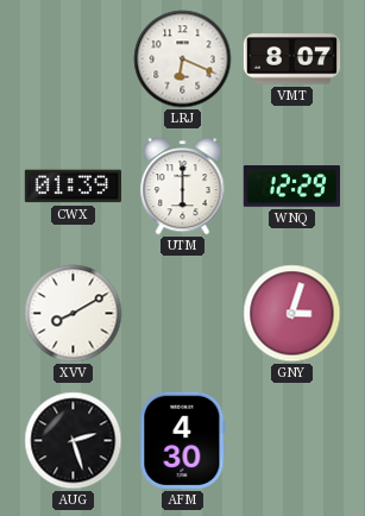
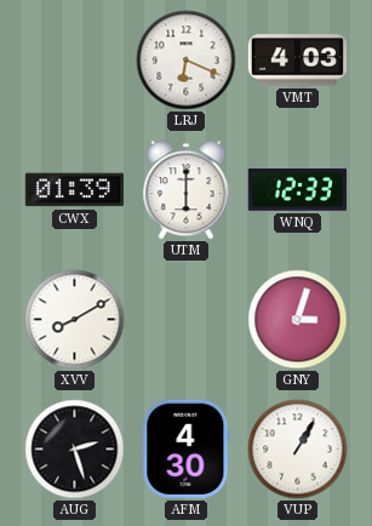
VMT: 8:07 -> 4:03
WNQ: 12:29 -> 12:33
VUP: none -> 1:05
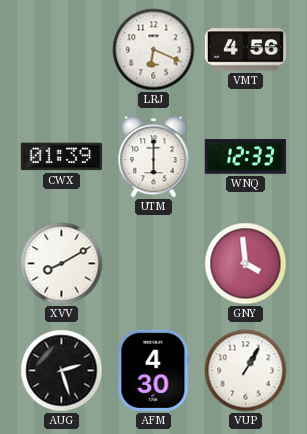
VMT: 4:03 -> 4:56
GNY: 3:03 -> 3:59
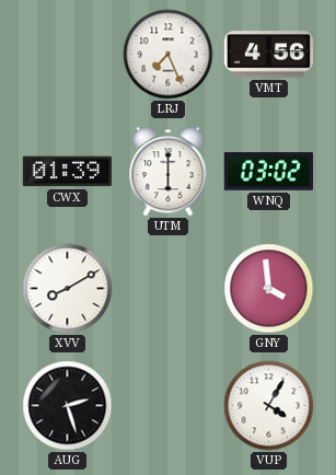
LRJ: 6:19 -> 7:26
WNQ: 12:33 -> 03:02
AFM: 4:30 -> none
VUP: 1:05 -> 4:05
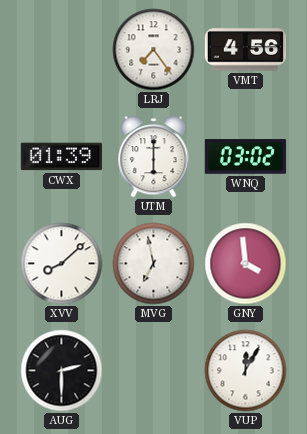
LRJ: 7:26 -> 7:24
XVV: 8:10 -> 8:08
MVG: none -> 6:58
AUG: 2:27 -> 2:30
VUP: 4:05 -> 12:05
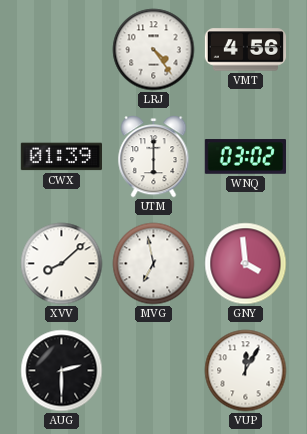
LRJ: 7:24 -> 4:24
